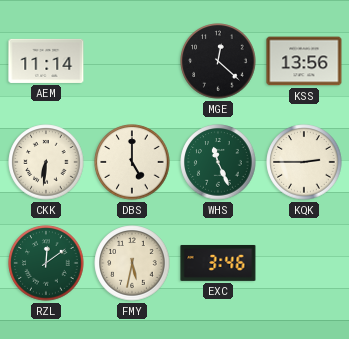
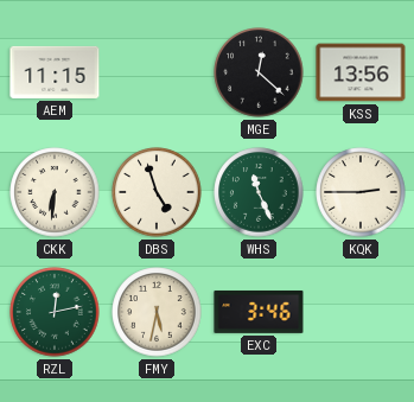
AEM: 11:14 -> 11:15
DBS: 5:00 -> 4:57
RZL: 12:09 -> 12:13
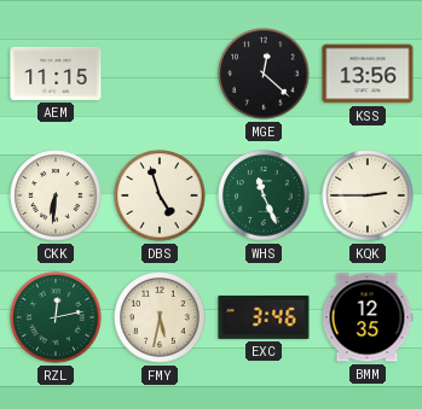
BMM: none -> 12:35
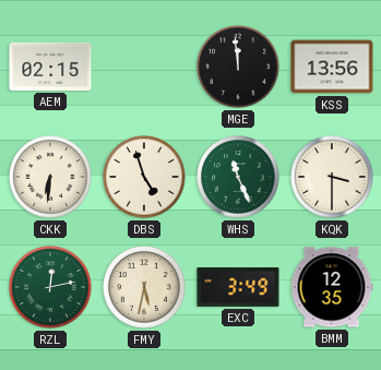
AEM: 11:15 -> 02:15
MGE: 12:22 -> 11:59
KQK: 2:45 -> 3:30
EXC: 3:46 -> 3:49
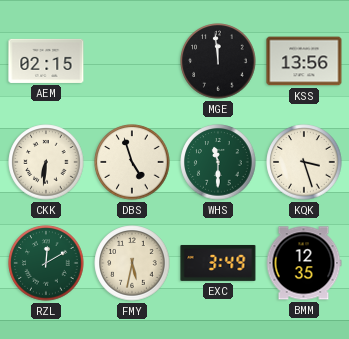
WHS: 11:26 -> 11:30
KQK: 3:30 -> 3:27
RZL: 12:13 -> 12:10
